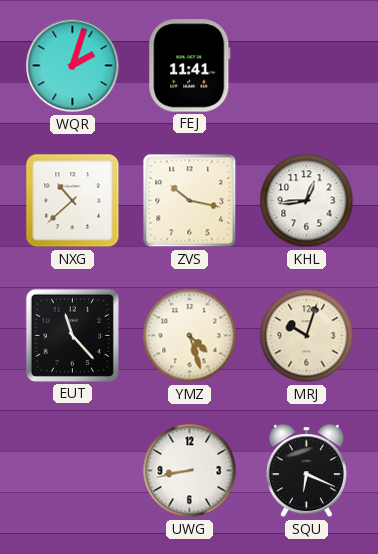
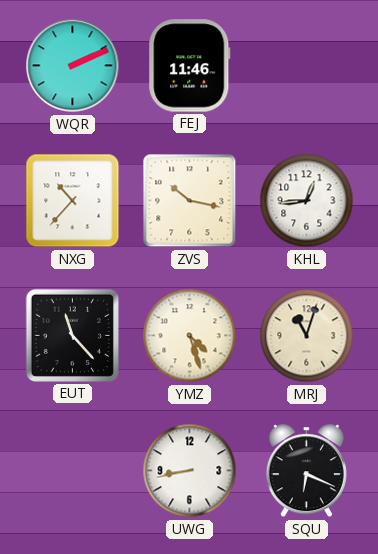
WQR: 2:03 -> 2:11
FEJ: 11:41 -> 11:46
NXG: 10:38 -> 10:37
MRJ: 10:03 -> 11:03
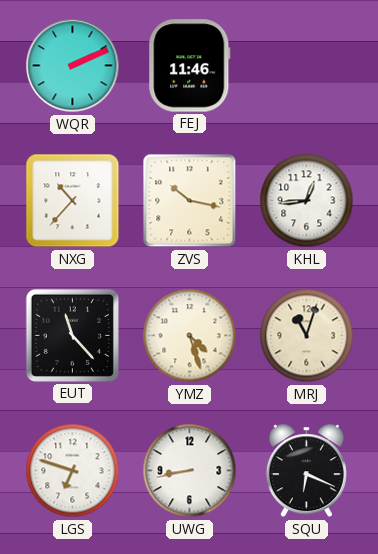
LGS: none -> 6:48
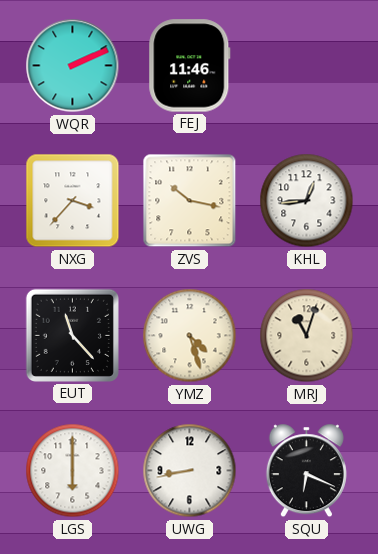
NXG: 10:37 -> 3:37
LGS: 6:48 -> 6:00
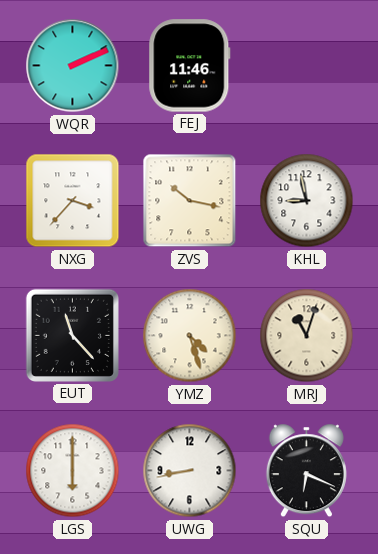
KHL: 12:44 -> 8:58
